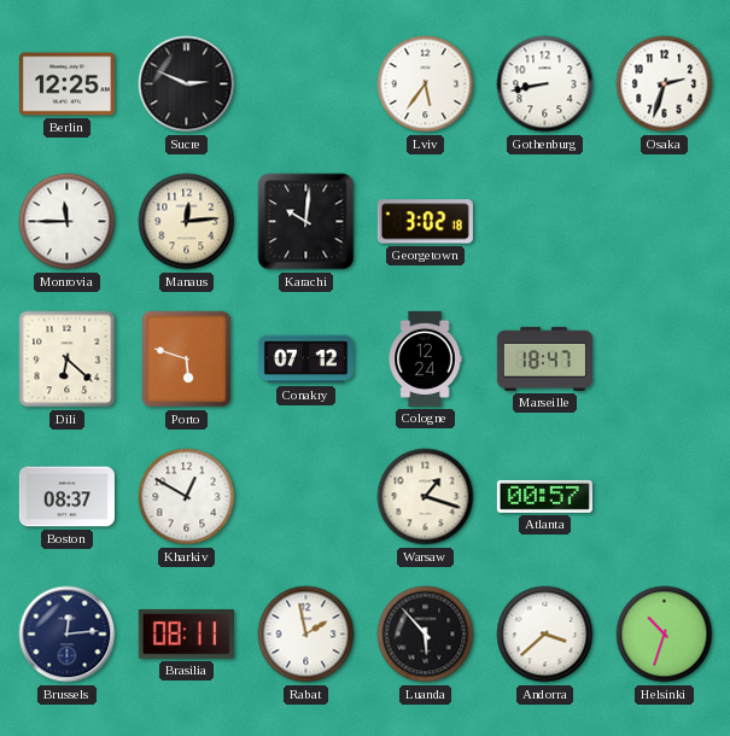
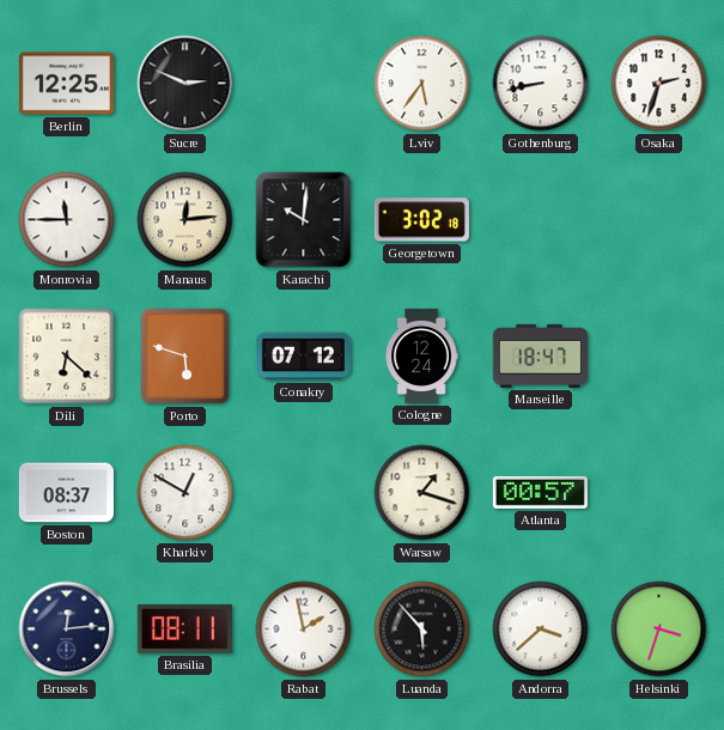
Helsinki: 10:33 -> 3:33
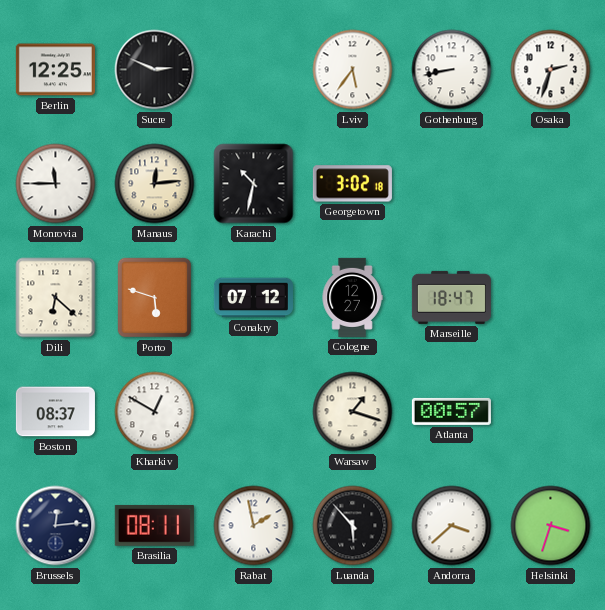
Karachi: 10:01 -> 10:32
Cologne: 12:24 -> 12:27
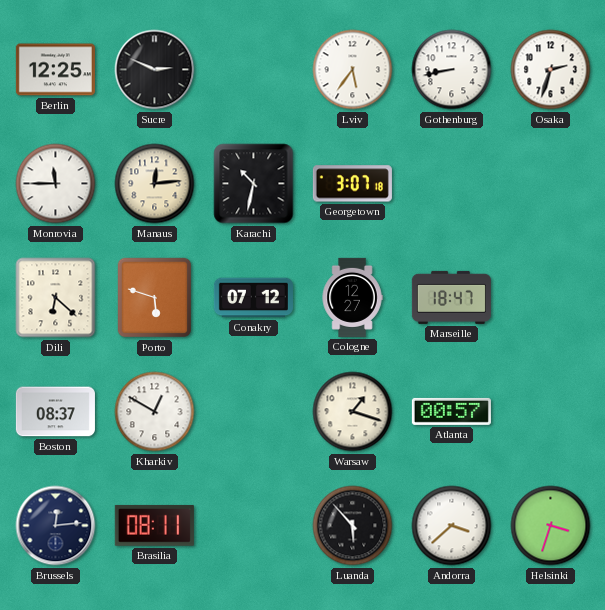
Georgetown: 3:02 -> 3:07
Rabat: 1:58 -> none
